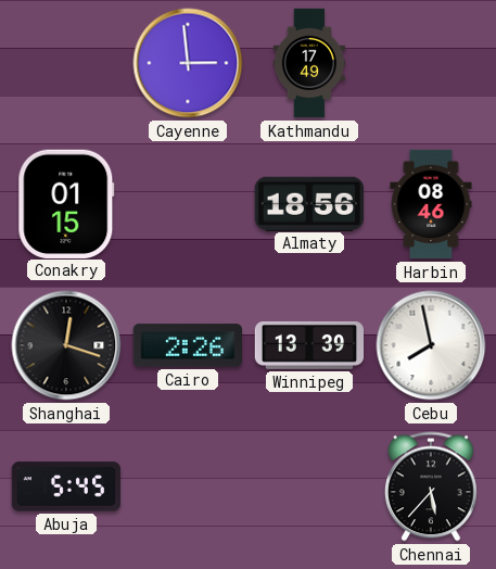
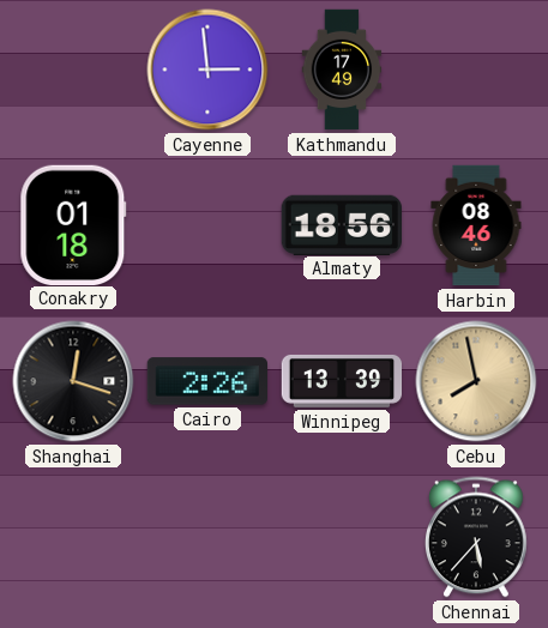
Conakry: 01:15 -> 01:18
Cebu dial: white -> champagne
Abuja: 5:45 -> none
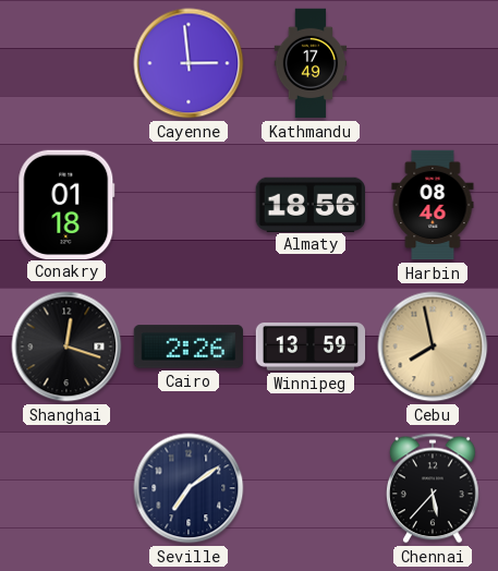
Winnipeg: 13:39 -> 13:59
Seville: none -> 7:09
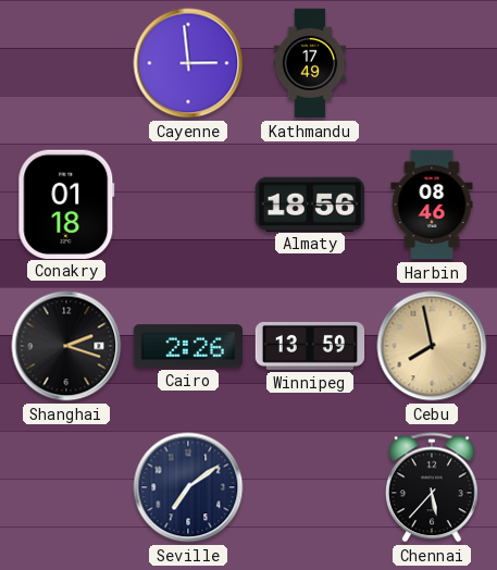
Shanghai: 12:18 -> 2:18
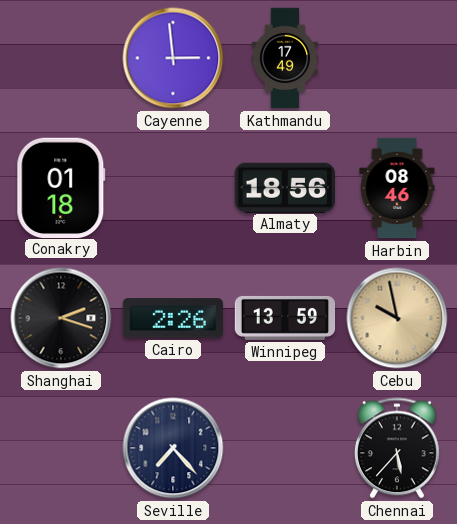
Cebu: 7:58 -> 9:58
Seville: 7:09 -> 7:23
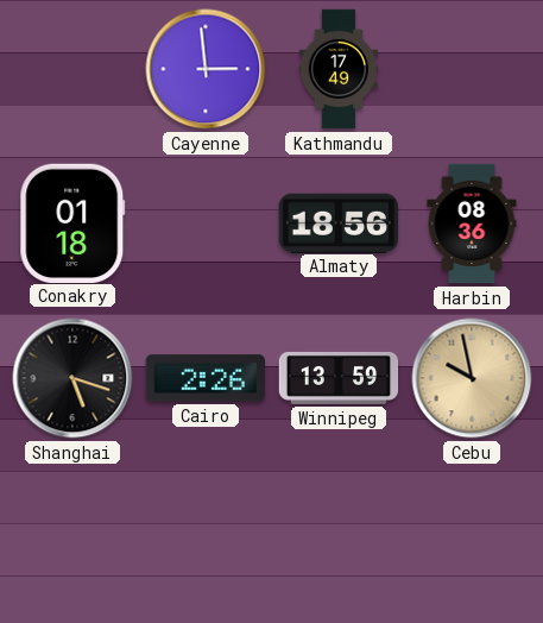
Harbin: 08:46 -> 08:36
Shanghai: 2:18 -> 5:18
Seville: 7:23 -> none
Chennai: 5:37 -> none
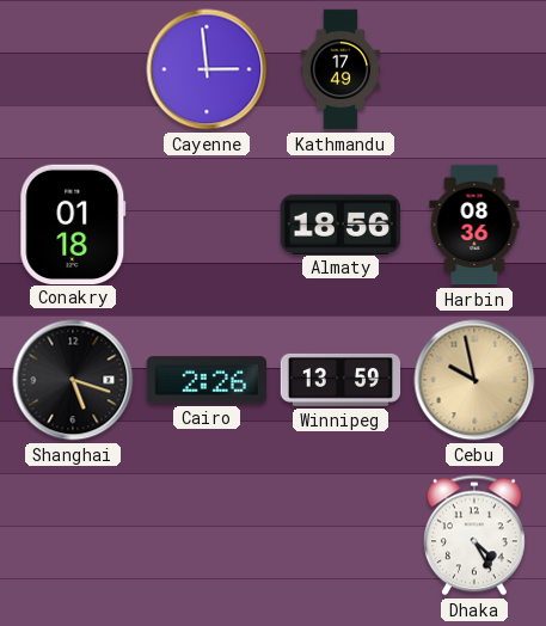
Dhaka: none -> 4:25
